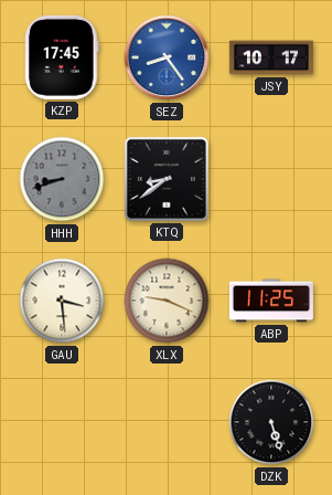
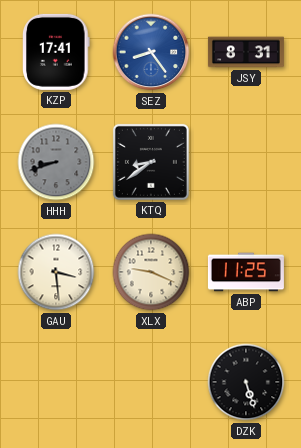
KZP: 17:45 -> 17:41
JSY: 10:17 -> 8:31
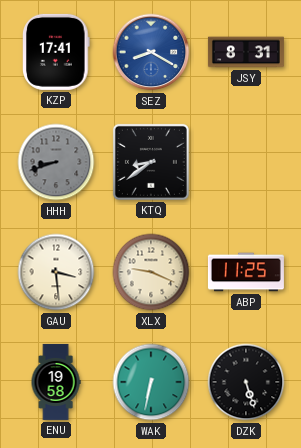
SEZ: 8:24 -> 8:20
ENU: none -> 19:58
WAK: none -> 6:32
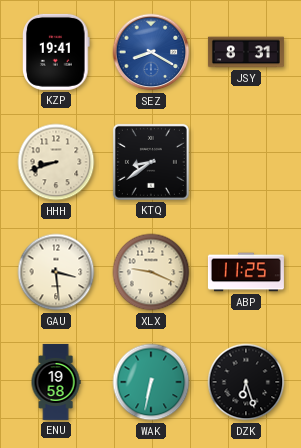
KZP: 17:41 -> 19:41
HHH dial: grey -> cream
DZK: 5:27 -> 6:27
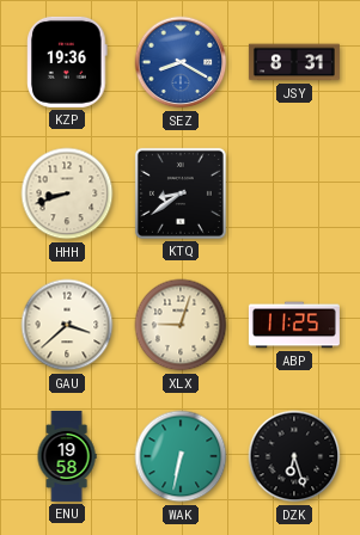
KZP: 19:41 -> 19:36
GAU: 3:29 -> 3:38
XLX: 9:19 -> 9:03
